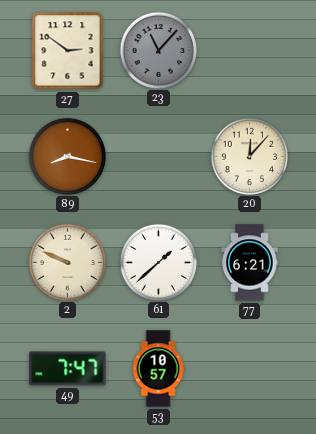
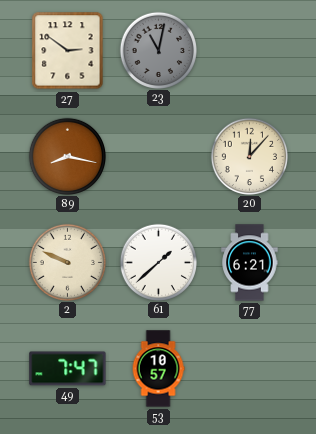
23: 11:07 -> 11:02
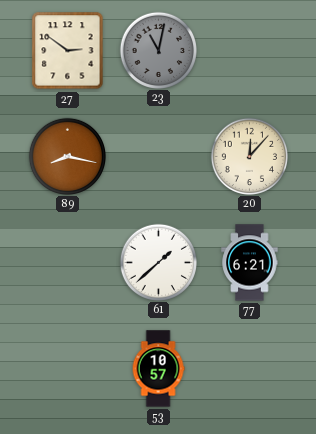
2: 9:49 -> none
49: 7:47 -> none
